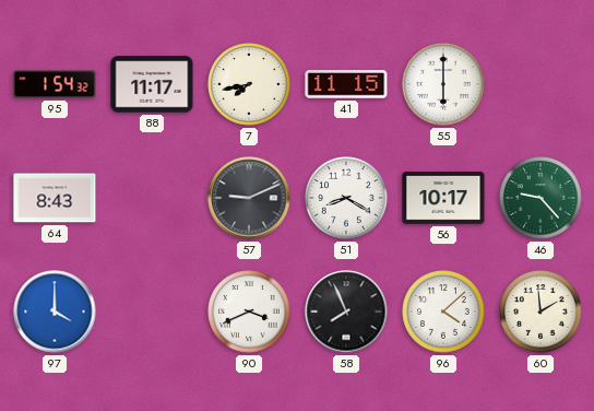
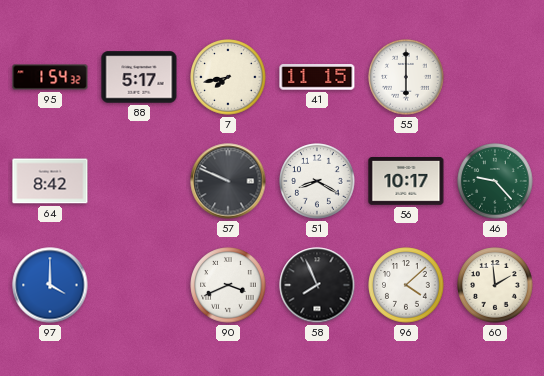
88: 11:17 -> 5:17
64: 8:43 -> 8:42
57: 9:11 -> 9:49
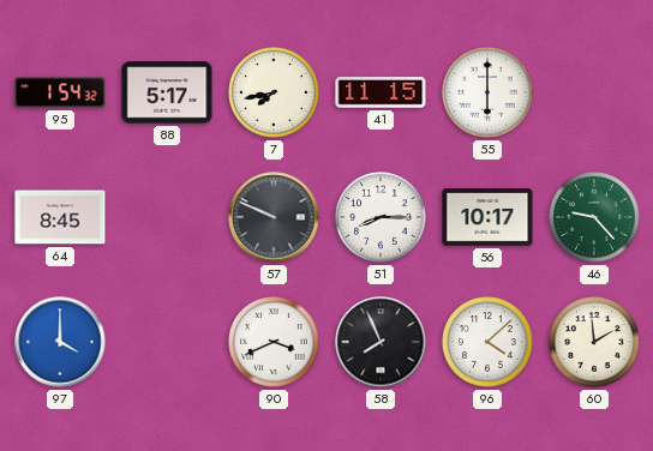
64: 8:42 -> 8:45
51: 8:20 -> 8:15
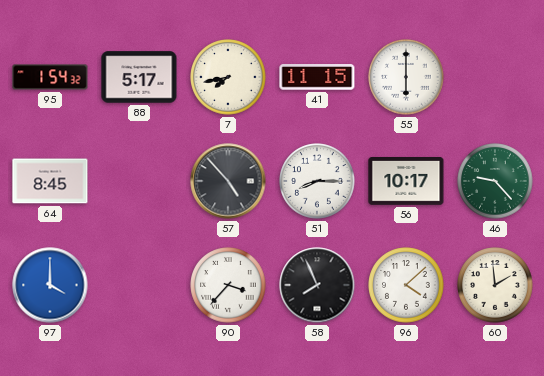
57: 9:49 -> 4:53
90: 3:41 -> 3:37
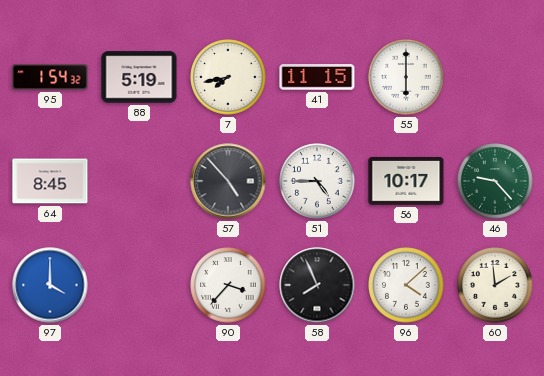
88: 5:17 -> 5:19
51: 8:15 -> 4:45
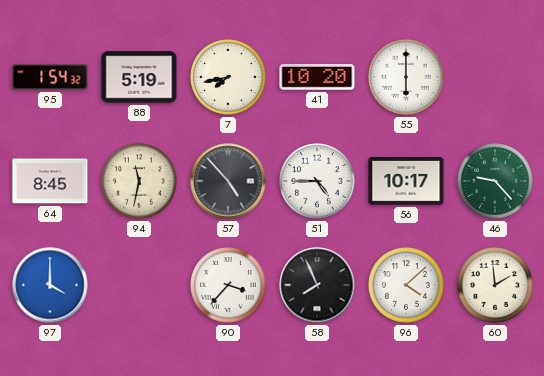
41: 11:15 -> 10:20
94: none -> 11:32
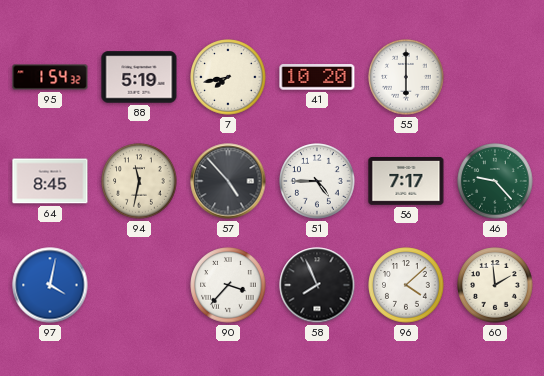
56: 10:17 -> 7:17
97: 4:00 -> 4:02
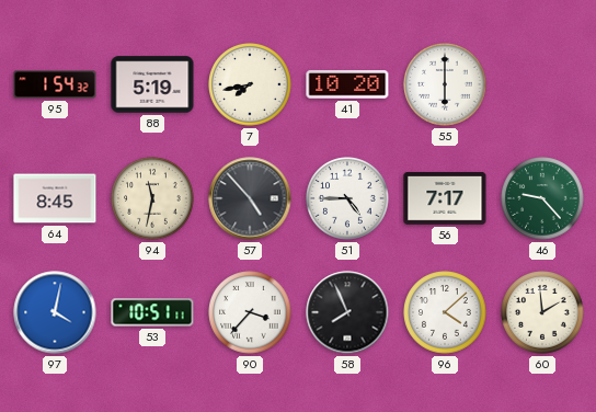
53: none -> 10:51
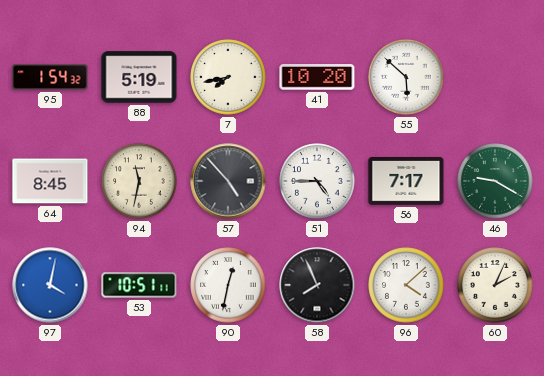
55: 6:00 -> 5:52
46: 9:23 -> 9:20
90: 3:37 -> 12:32
60: 1:59 -> 2:04
